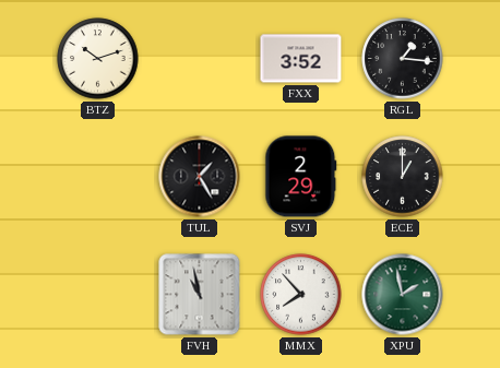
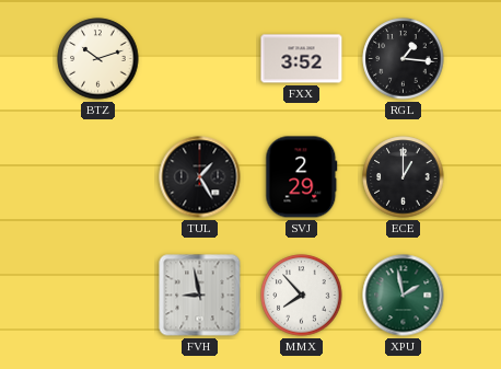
FVH: 10:58 -> 8:58
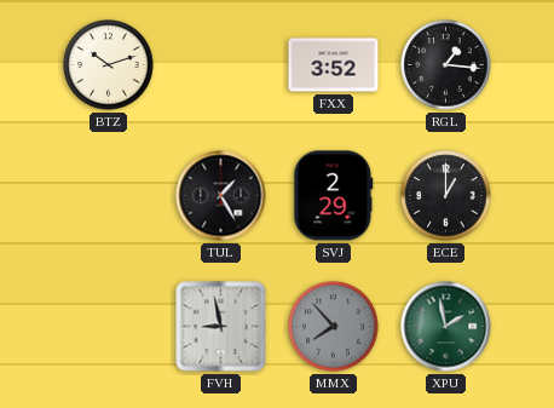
MMX dial: white -> grey
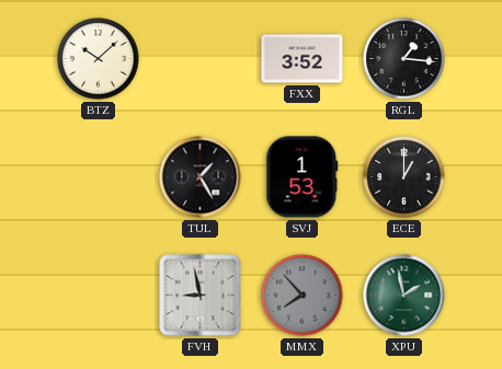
BTZ: 10:12 -> 10:08
SVJ: 2:29 -> 1:53
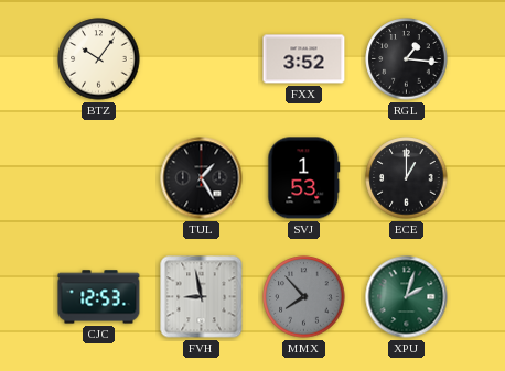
BTZ: 10:08 -> 10:06
CJC: none -> 12:53
XPU: 1:58 -> 2:03
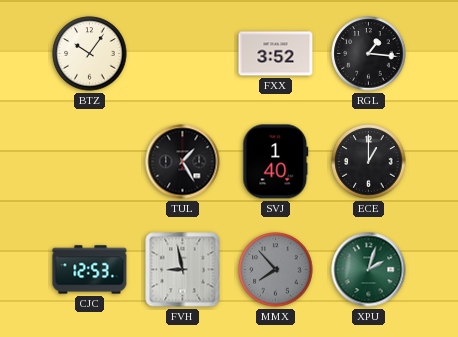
SVJ: 1:53 -> 1:40
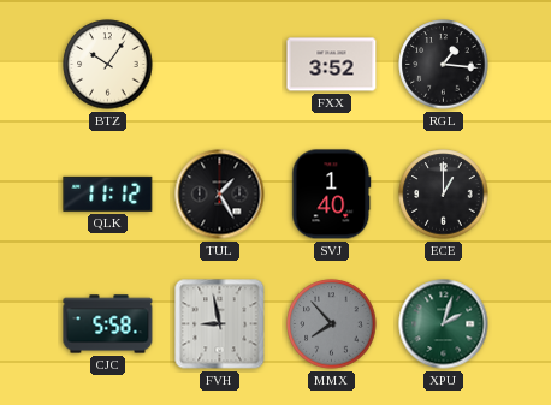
QLK: none -> 11:12
CJC: 12:53 -> 5:58
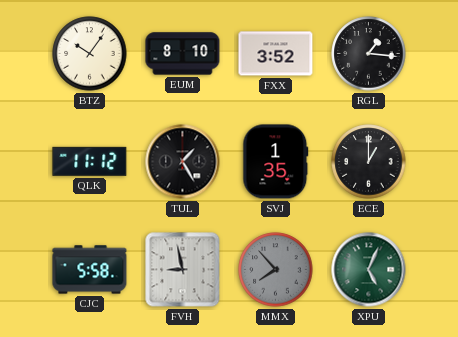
EUM: none -> 8:10
SVJ: 1:40 -> 1:35
XPU: 2:03 -> 5:04
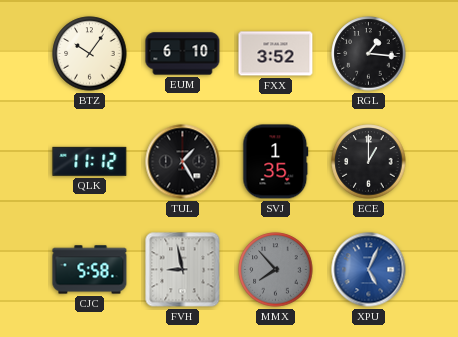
EUM: 8:10 -> 6:10
XPU dial: green -> blue
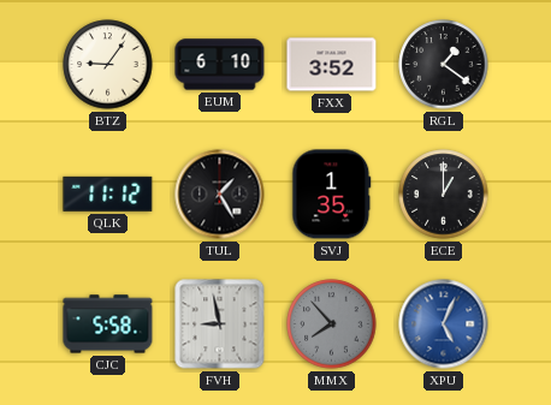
BTZ: 10:06 -> 9:06
RGL: 1:16 -> 1:21
